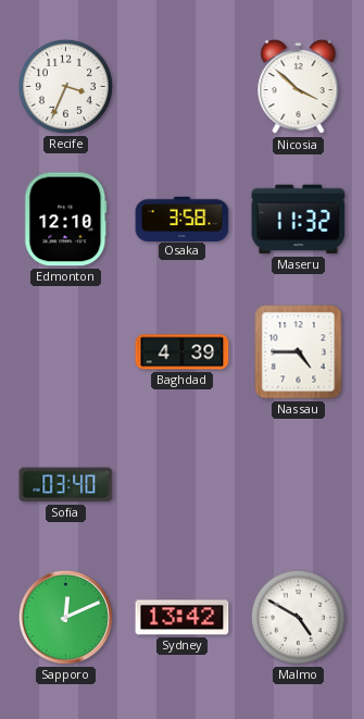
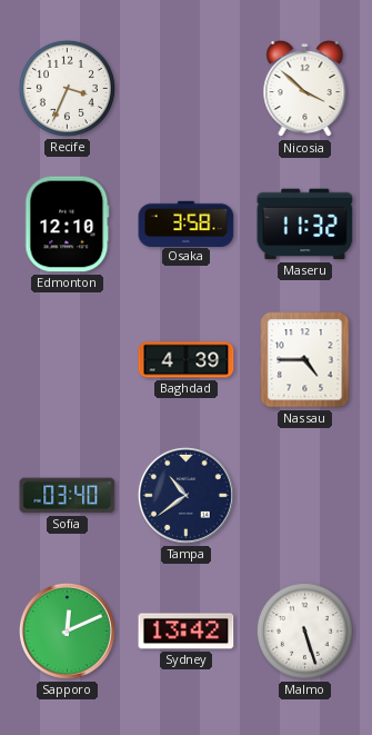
Tampa: none -> 10:39
Malmo: 4:50 -> 5:27
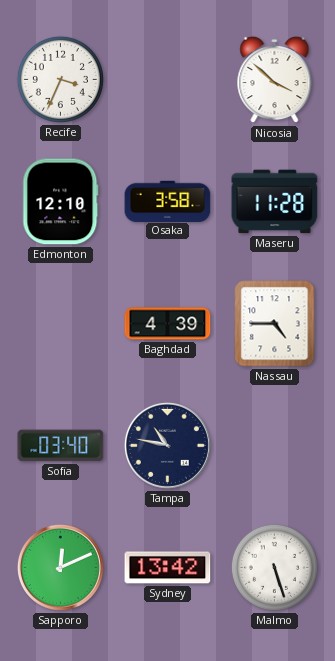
Maseru: 11:32 -> 11:28
Tampa: 10:39 -> 10:47
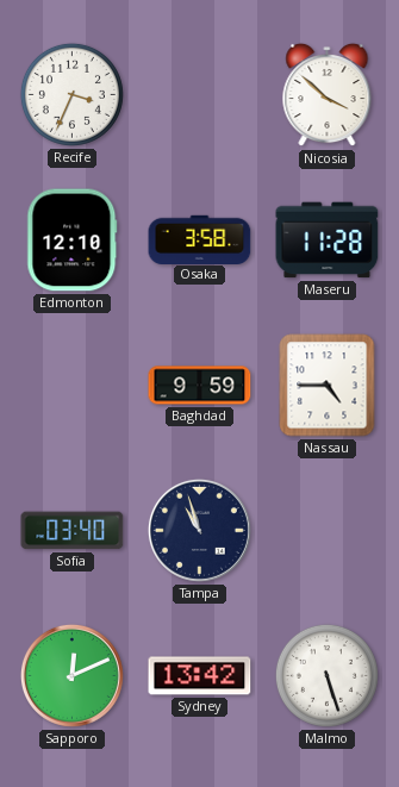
Baghdad: 4:39 -> 9:59
Tampa: 10:47 -> 10:57
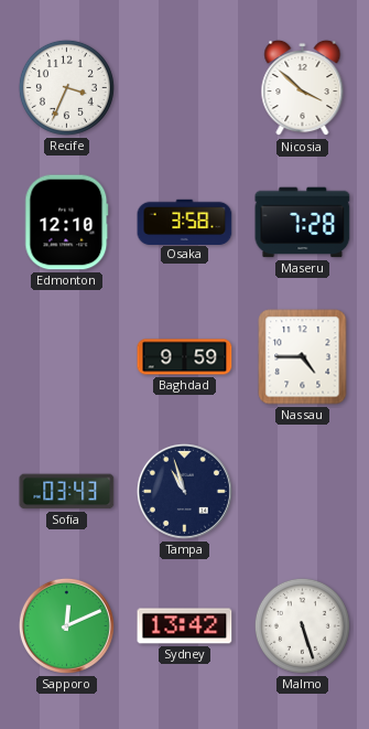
Maseru: 11:28 -> 7:28
Sofia: 03:40 -> 03:43
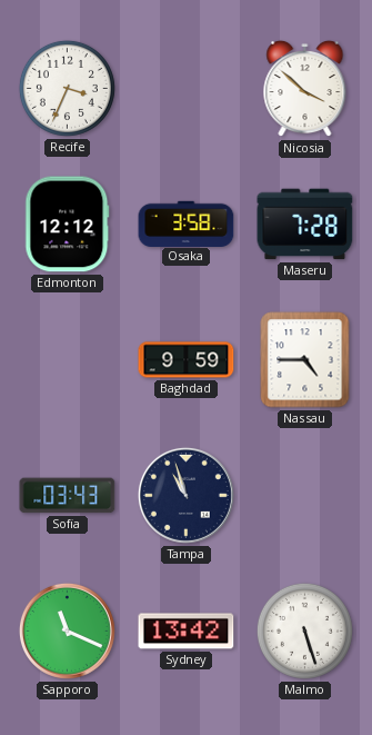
Edmonton: 12:10 -> 12:12
Sapporo: 12:11 -> 11:19
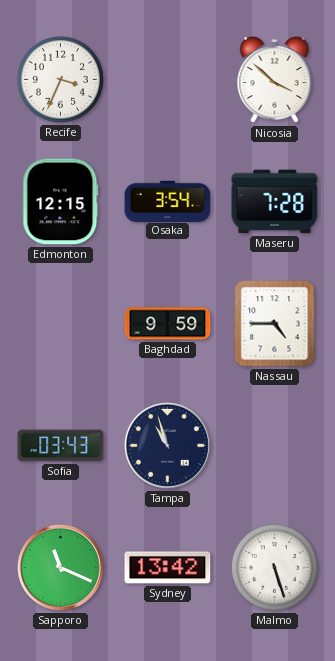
Edmonton: 12:12 -> 12:15
Osaka: 3:58 -> 3:54
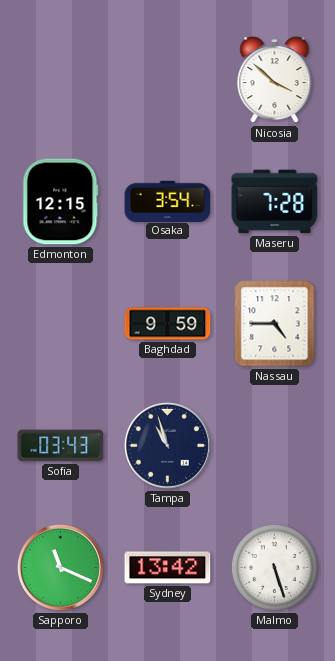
Recife: 3:34 -> none
